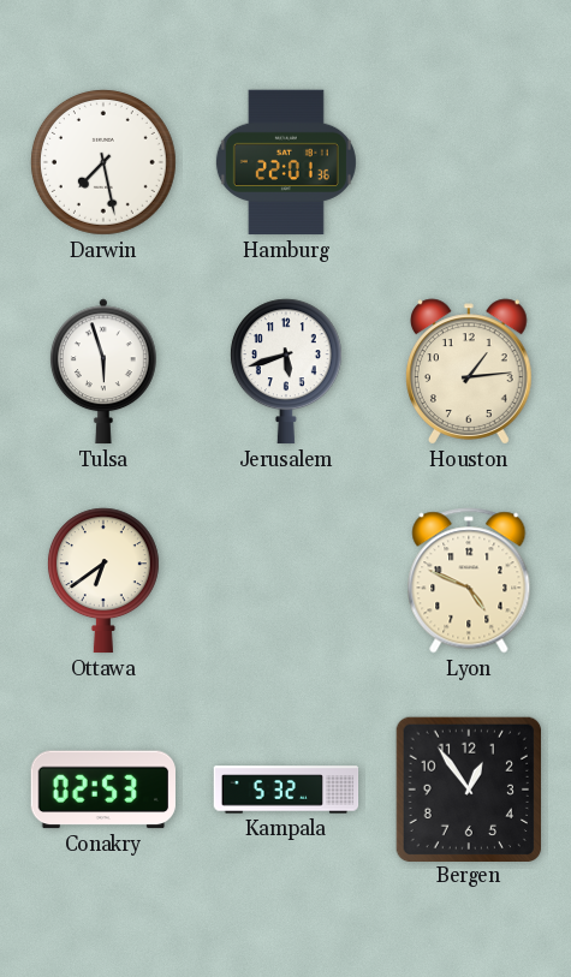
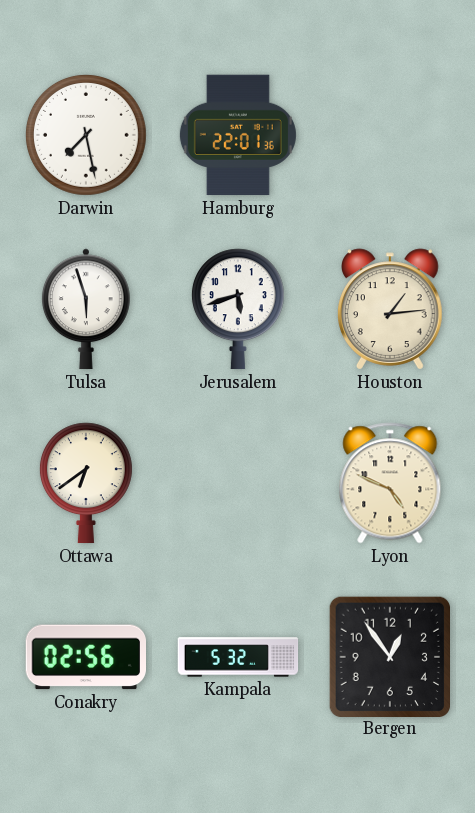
Conakry: 02:53 -> 02:56
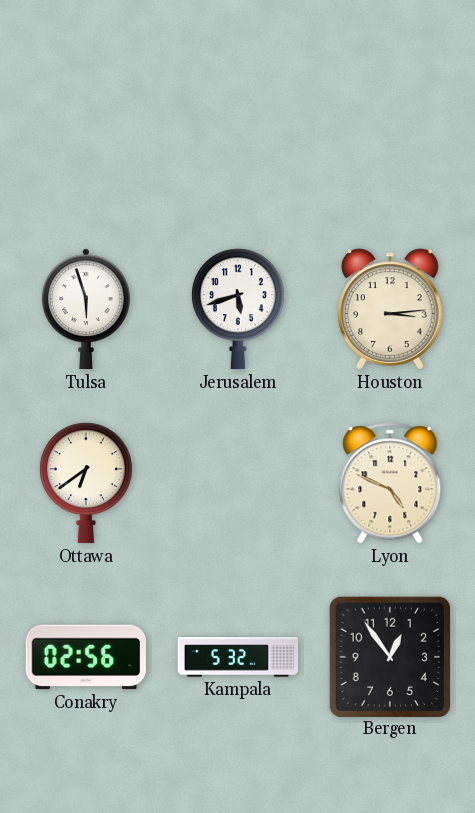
Darwin: 7:28 -> none
Hamburg: 22:01 -> none
Houston: 1:14 -> 3:14
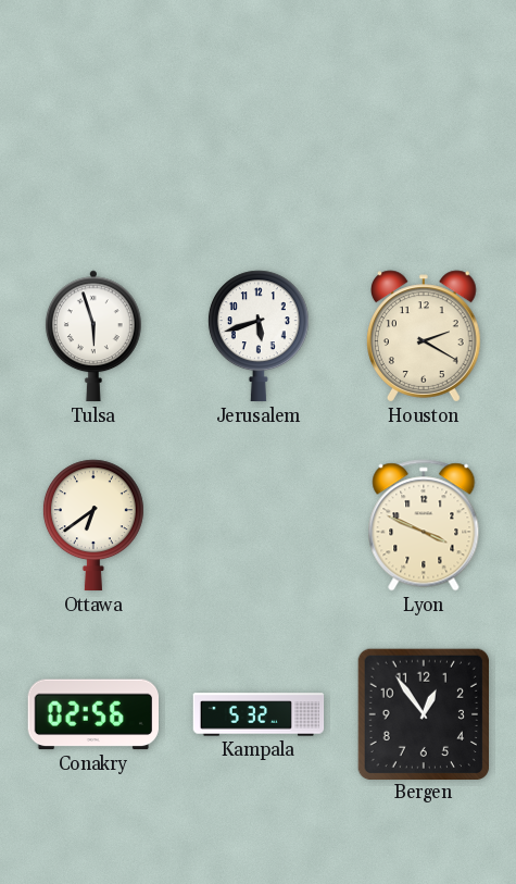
Houston: 3:14 -> 2:20
Lyon: 4:49 -> 3:49
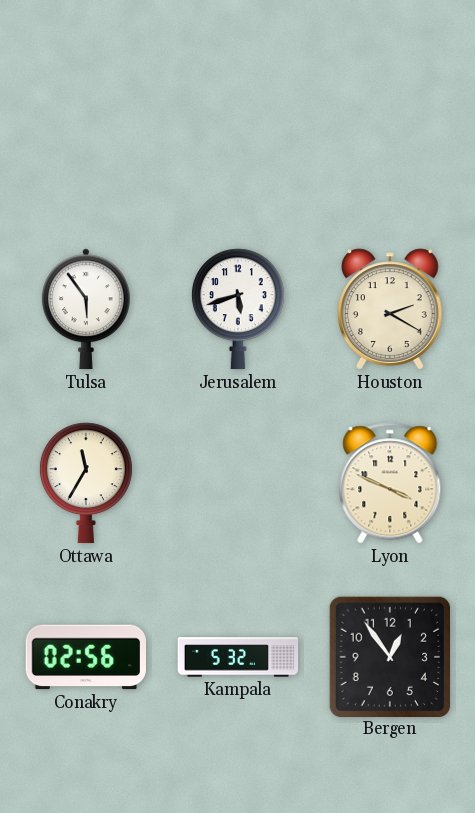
Tulsa: 5:57 -> 5:54
Ottawa: 6:39 -> 11:35
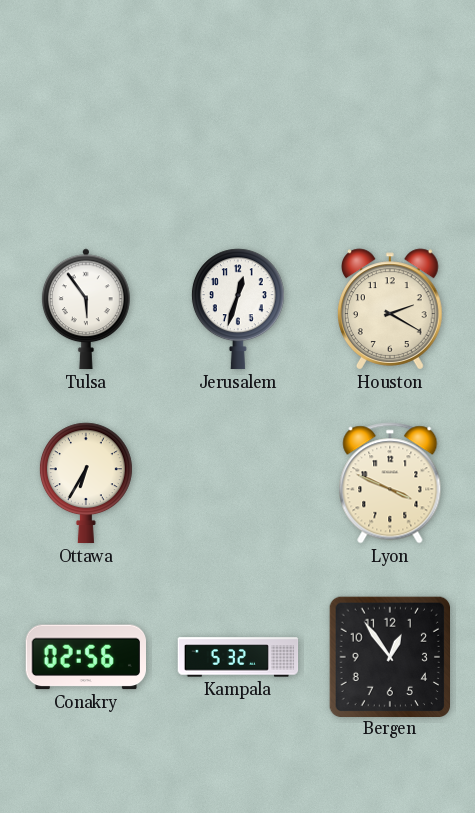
Jerusalem: 5:42 -> 12:33
Ottawa: 11:35 -> 6:35
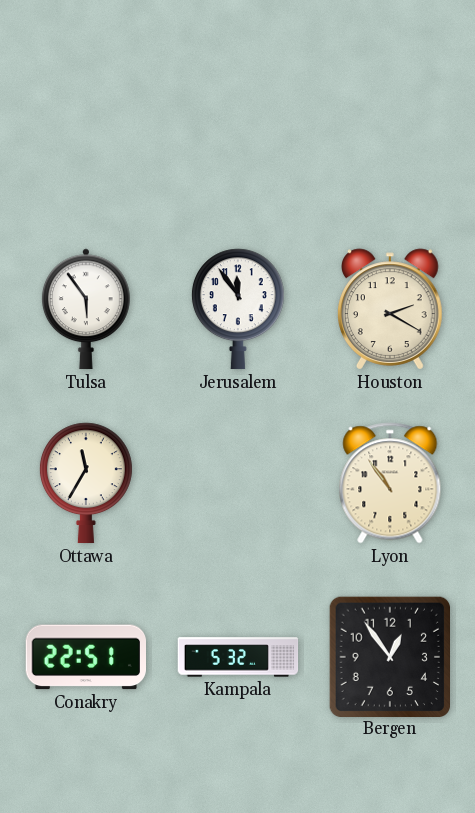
Jerusalem: 12:33 -> 11:54
Ottawa: 6:35 -> 11:35
Lyon: 3:49 -> 10:54
Conakry: 02:56 -> 22:51
